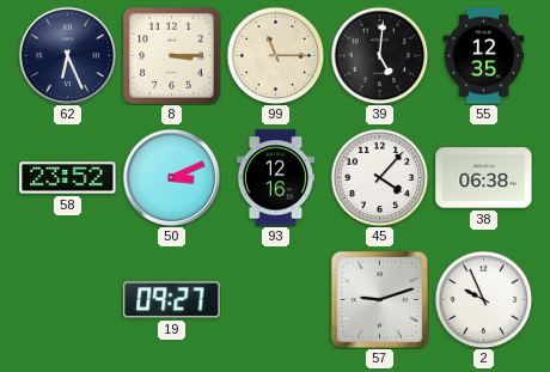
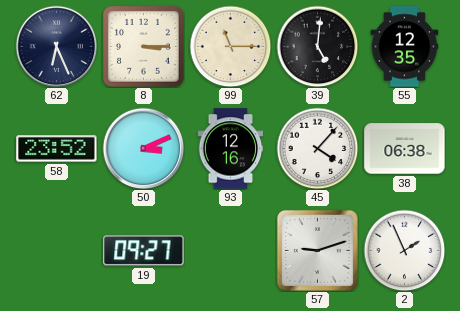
2: 9:56 -> 1:56
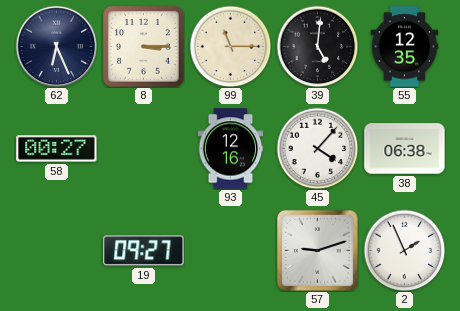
58: 23:52 -> 00:27
50: 3:11 -> none
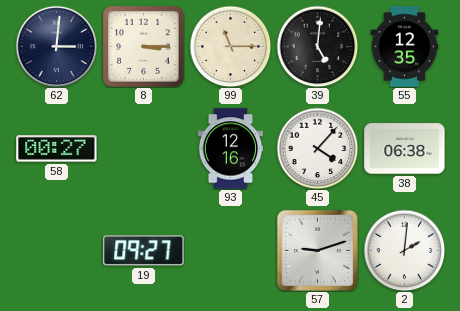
62: 6:26 -> 3:01
2: 1:56 -> 2:01
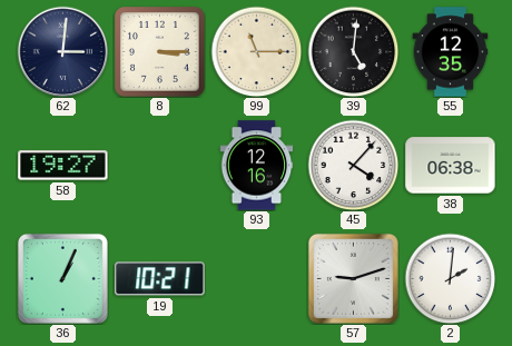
58: 00:27 -> 19:27
36: none -> 1:04
19: 09:27 -> 10:21
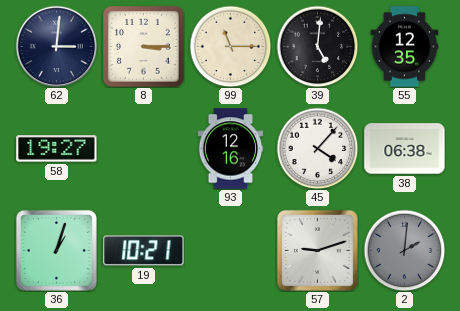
36: 1:04 -> 1:03
2 dial: white -> grey
